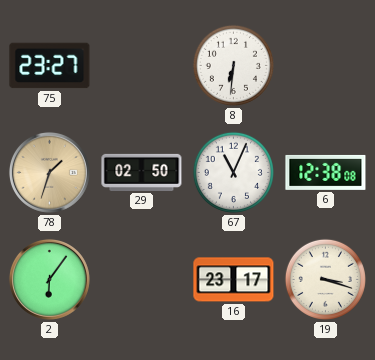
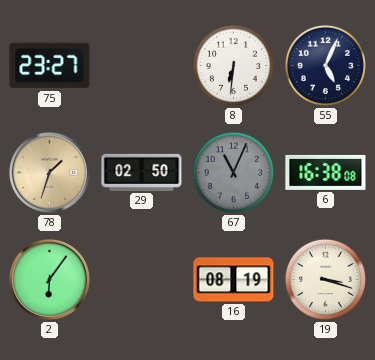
55: none -> 5:04
67 dial: white -> grey
6: 12:38 -> 16:38
16: 23:17 -> 08:19
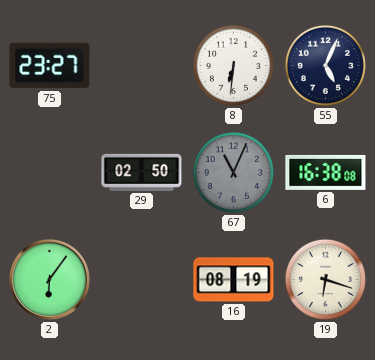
78: 1:33 -> none
19: 3:18 -> 6:18
